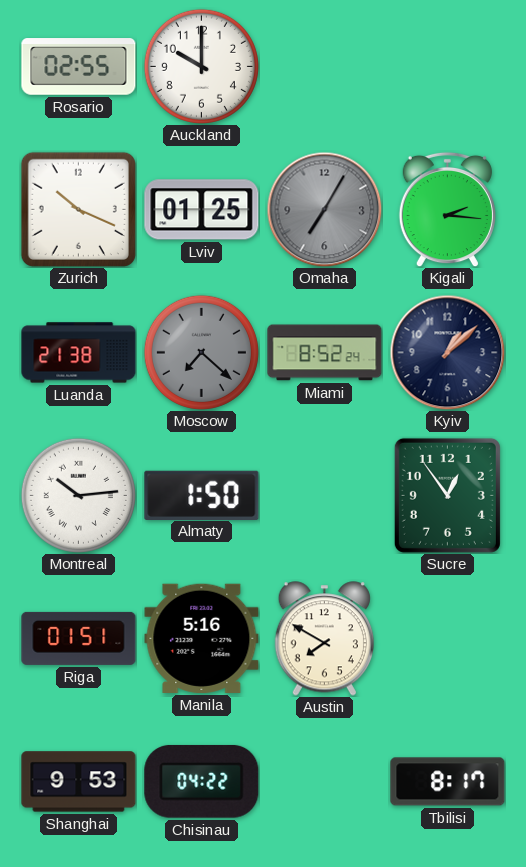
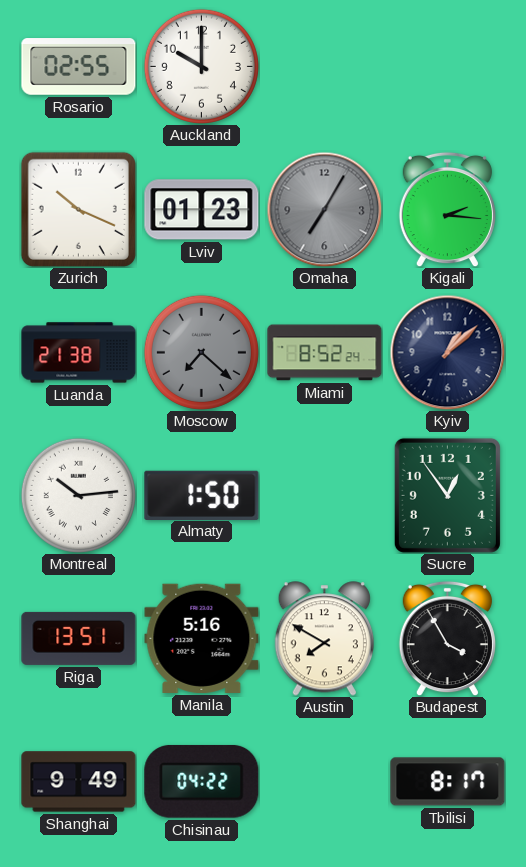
Lviv: 01:25 -> 01:23
Riga: 01:51 -> 13:51
Budapest: none -> 3:55
Shanghai: 9:53 -> 9:49
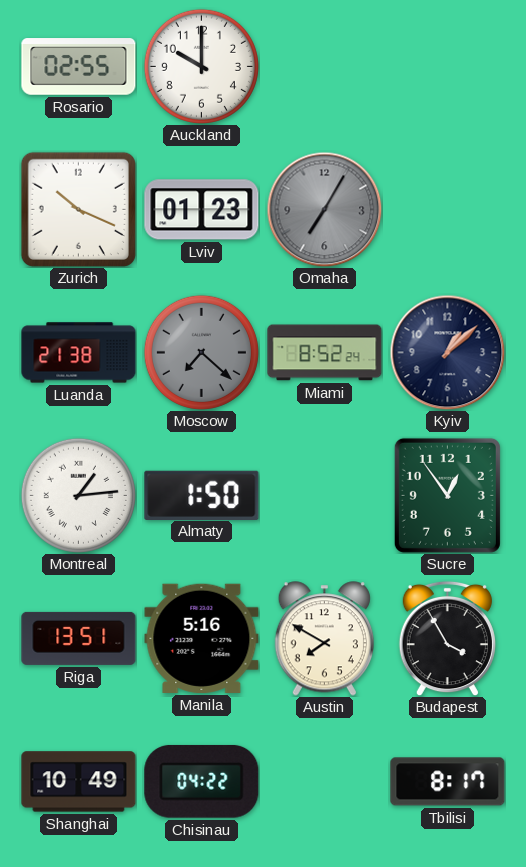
Kigali: 2:16 -> none
Montreal: 10:14 -> 1:14
Shanghai: 9:49 -> 10:49
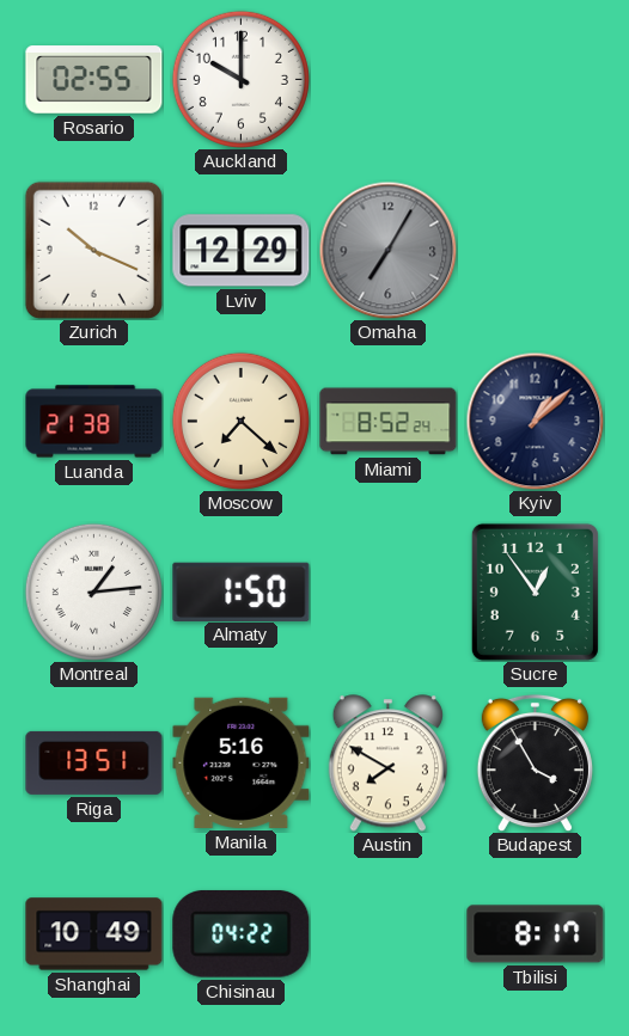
Lviv: 01:23 -> 12:29
Moscow dial: grey -> cream
